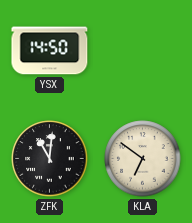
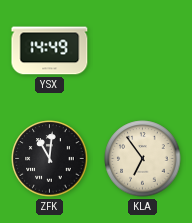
YSX: 14:50 -> 14:49
KLA: 6:51 -> 6:54
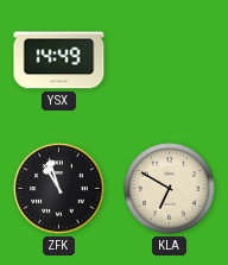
ZFK: 11:01 -> 10:57
KLA: 6:54 -> 6:50
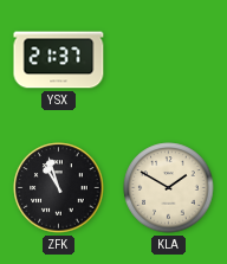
YSX: 14:49 -> 21:37
KLA: 6:50 -> 1:50
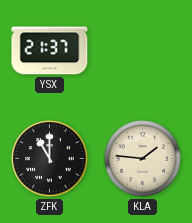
ZFK: 10:57 -> 11:00
KLA: 1:50 -> 1:46
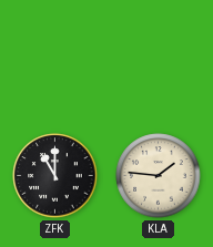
YSX: 21:37 -> none
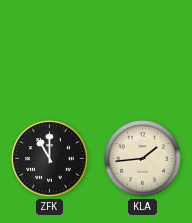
KLA: 1:46 -> 1:44
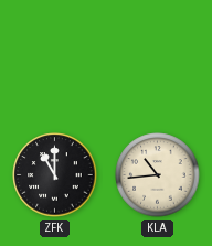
KLA: 1:44 -> 10:44
